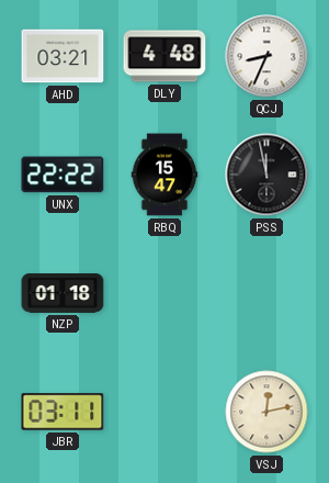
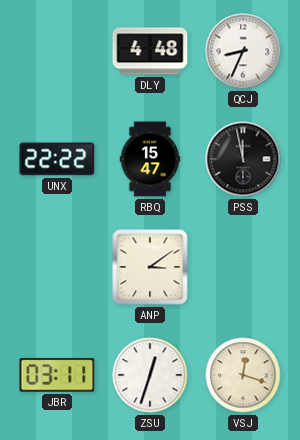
AHD: 03:21 -> none
NZP: 01:18 -> none
ANP: none -> 3:09
ZSU: none -> 12:33
VSJ: 12:13 -> 12:18
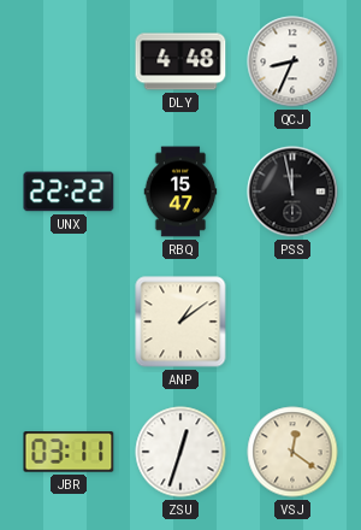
ANP: 3:09 -> 1:09
VSJ: 12:18 -> 12:21
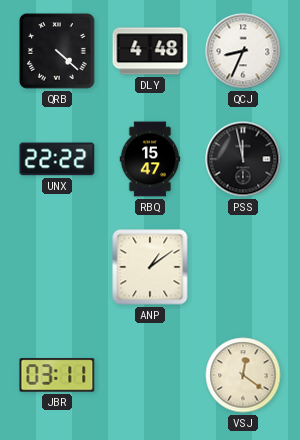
QRB: none -> 4:22
ZSU: 12:33 -> none
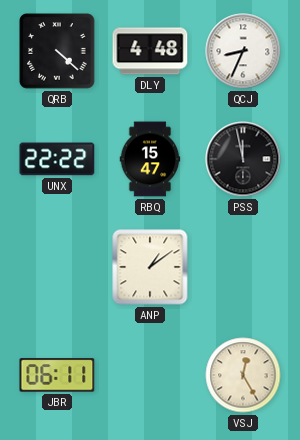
JBR: 03:11 -> 06:11
VSJ: 12:21 -> 12:25
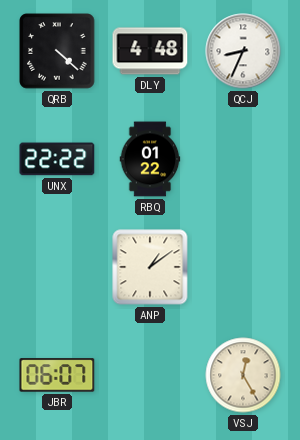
RBQ: 15:47 -> 01:22
PSS: 11:58 -> none
JBR: 06:11 -> 06:07
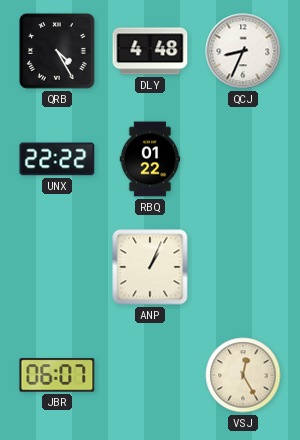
QRB: 4:22 -> 4:25
ANP: 1:09 -> 1:04
